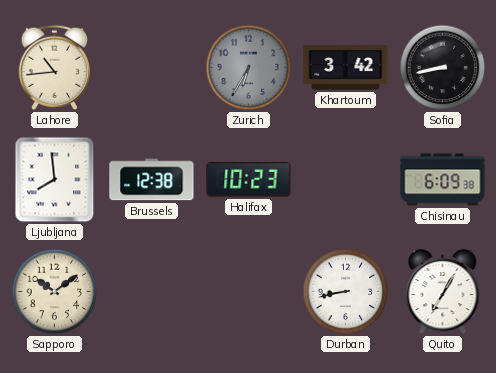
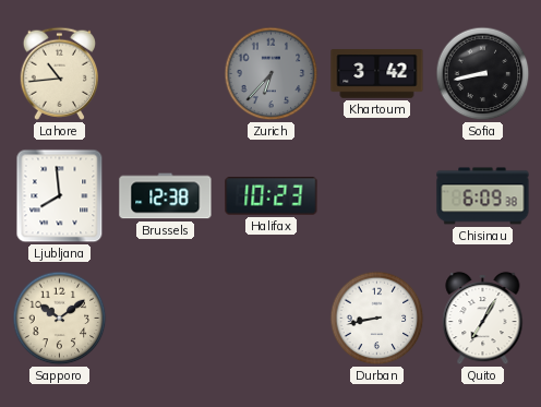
Zurich: 6:35 -> 6:37
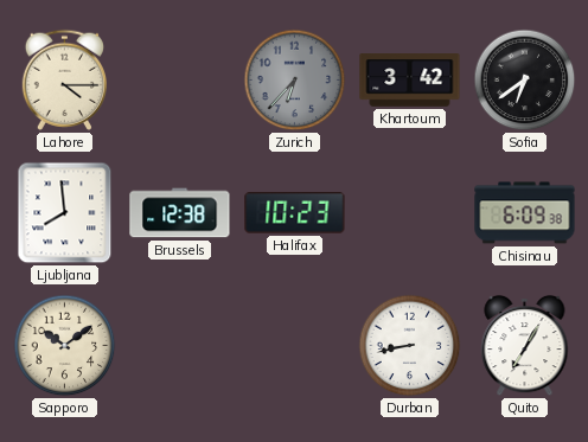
Lahore: 10:44 -> 4:15
Sofia: 8:43 -> 6:39
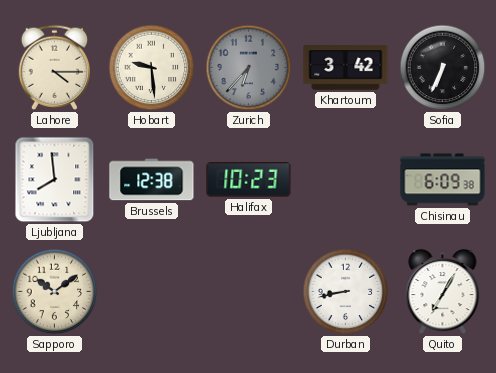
Hobart: none -> 9:29
Sofia: 6:39 -> 6:34
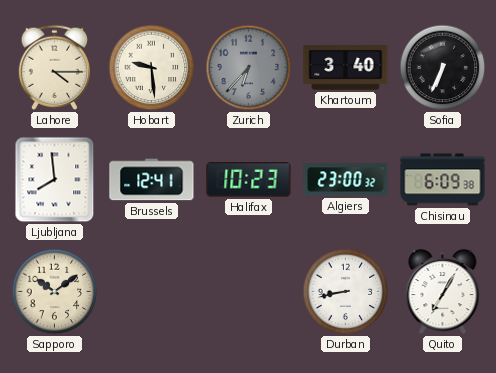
Khartoum: 3:42 -> 3:40
Brussels: 12:38 -> 12:41
Algiers: none -> 23:00
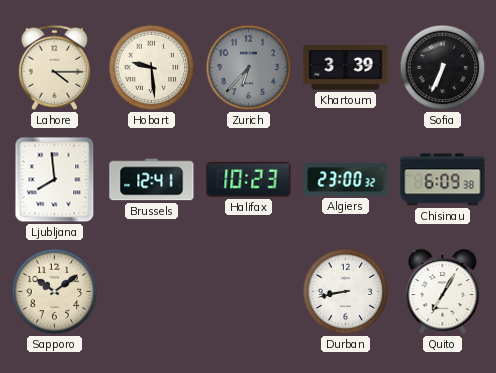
Khartoum: 3:40 -> 3:39
